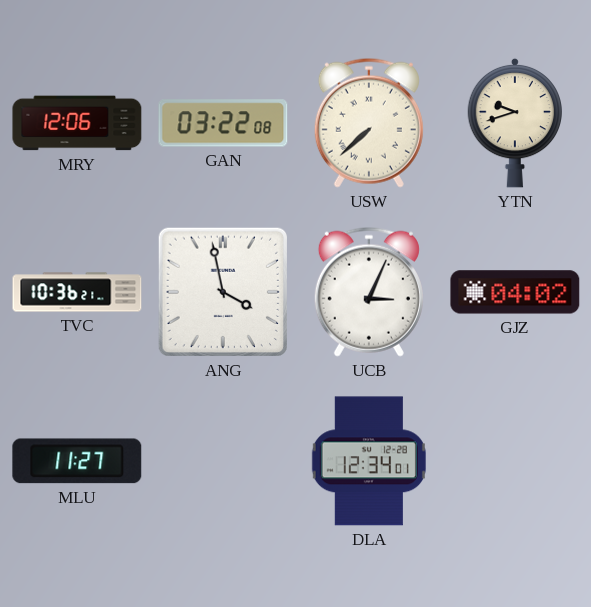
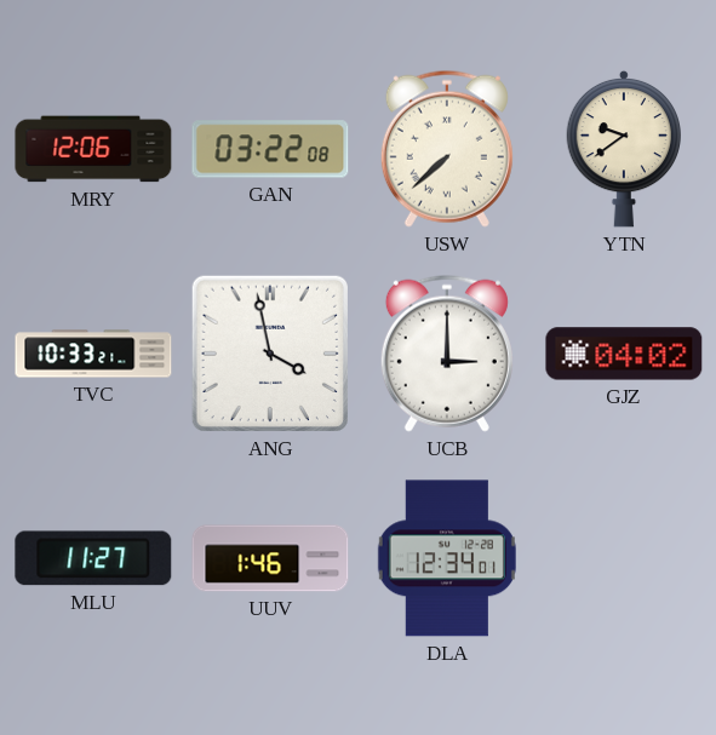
YTN: 9:42 -> 9:39
TVC: 10:36 -> 10:33
UCB: 3:04 -> 3:00
UUV: none -> 1:46
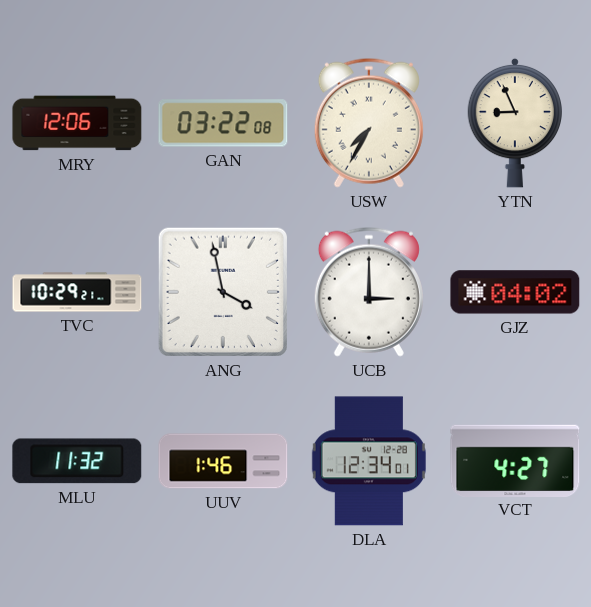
USW: 7:38 -> 7:35
YTN: 9:39 -> 8:56
TVC: 10:33 -> 10:29
MLU: 11:27 -> 11:32
VCT: none -> 4:27
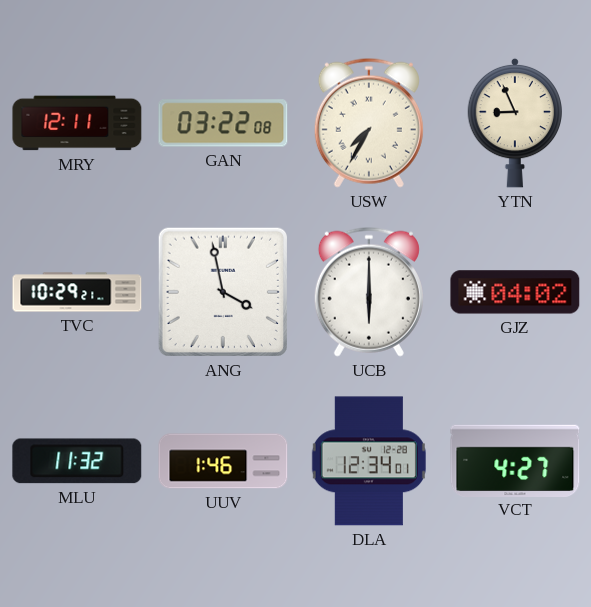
MRY: 12:06 -> 12:11
UCB: 3:00 -> 6:00
